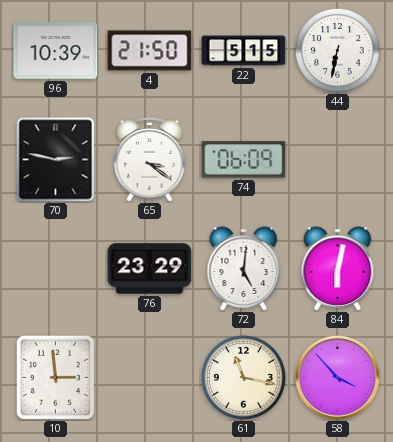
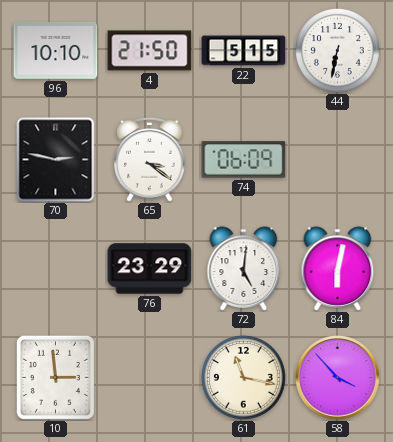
96: 10:39 -> 10:10
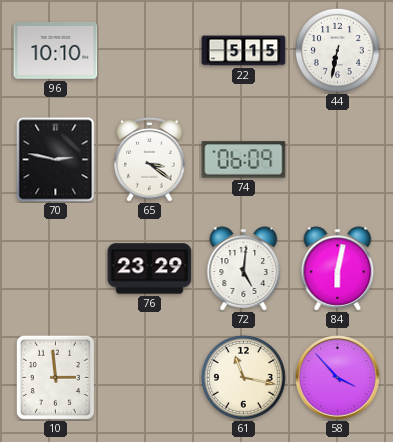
4: 21:50 -> none
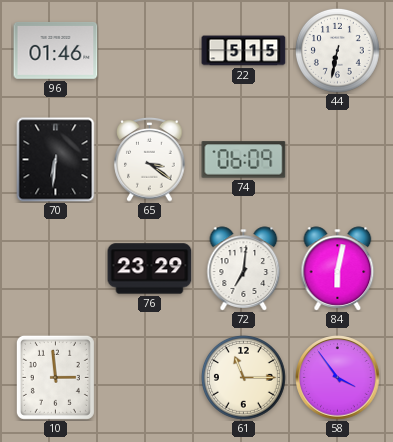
96: 10:10 -> 01:46
70: 2:47 -> 6:31
72: 5:01 -> 7:01
61: 11:17 -> 11:15
58: 3:53 -> 3:54
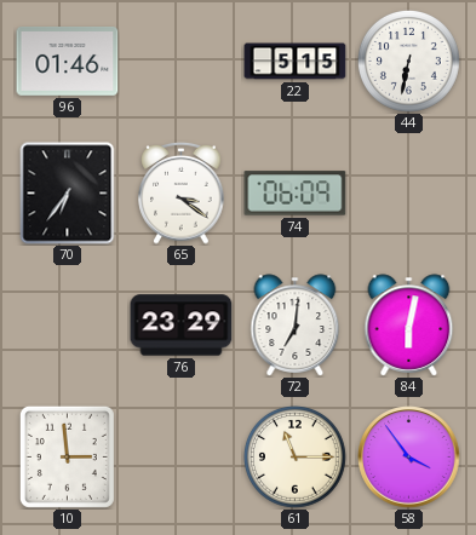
70: 6:31 -> 6:36
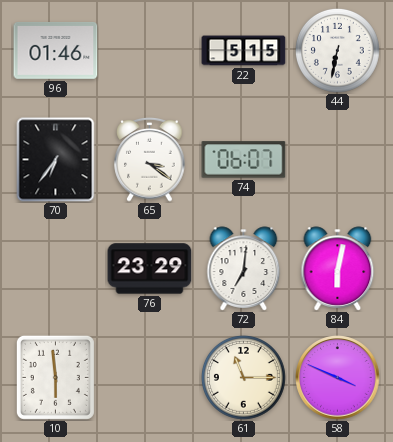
74: 06:09 -> 06:07
10: 2:59 -> 5:59
58: 3:54 -> 3:49
